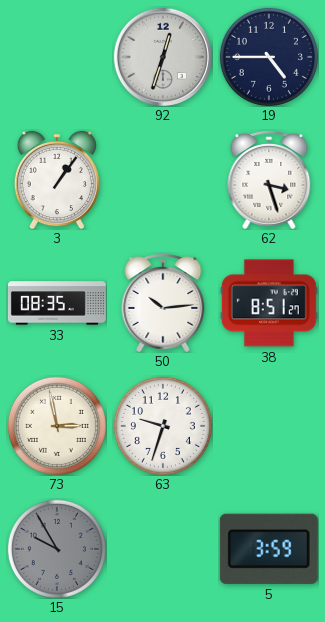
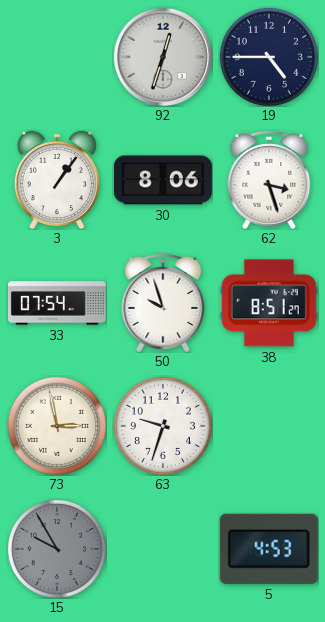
30: none -> 8:06
33: 08:35 -> 07:54
50: 10:14 -> 9:57
5: 3:59 -> 4:53
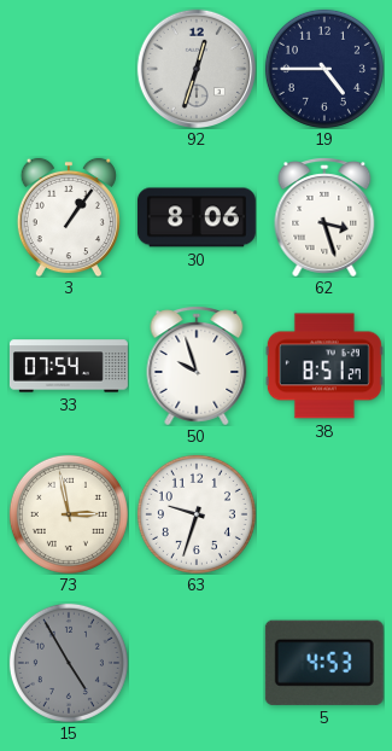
15: 9:55 -> 4:55
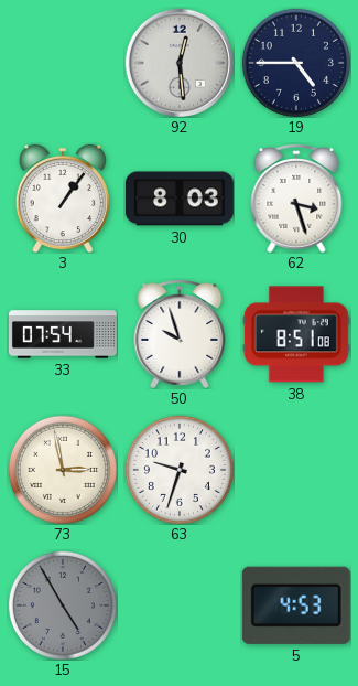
92: 12:33 -> 12:29
30: 8:06 -> 8:03
38: 8:51:27 -> 8:51:08
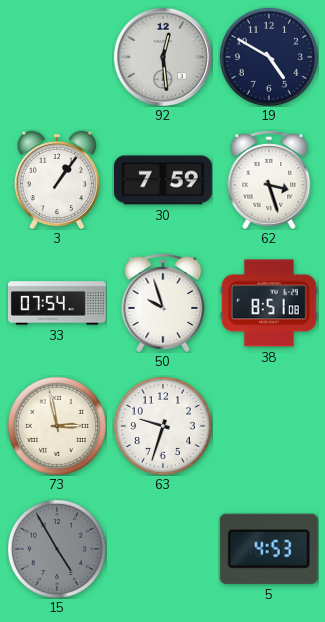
19: 4:45 -> 4:50
30: 8:03 -> 7:59
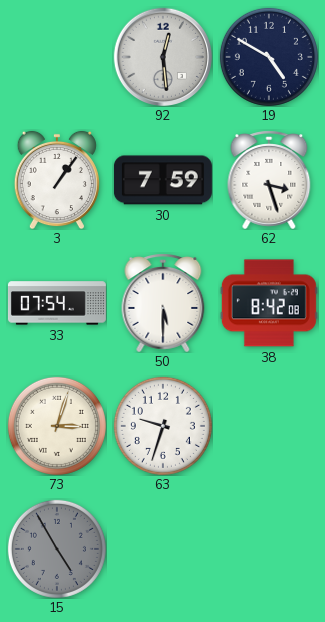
50: 9:57 -> 5:30
38: 8:51 -> 8:42
73: 2:58 -> 3:03
5: 4:53 -> none
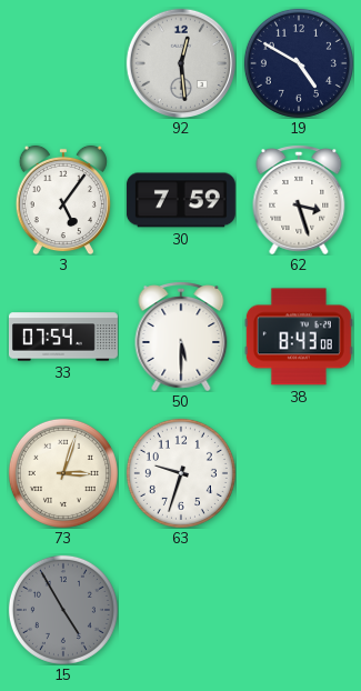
3: 1:06 -> 5:06
38: 8:42 -> 8:43
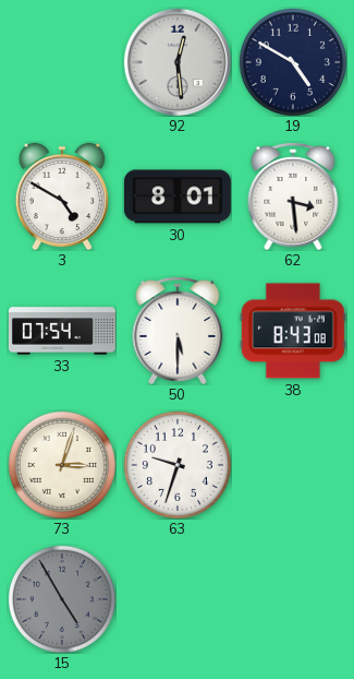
3: 5:06 -> 4:50
30: 7:59 -> 8:01
62: 3:27 -> 3:29
